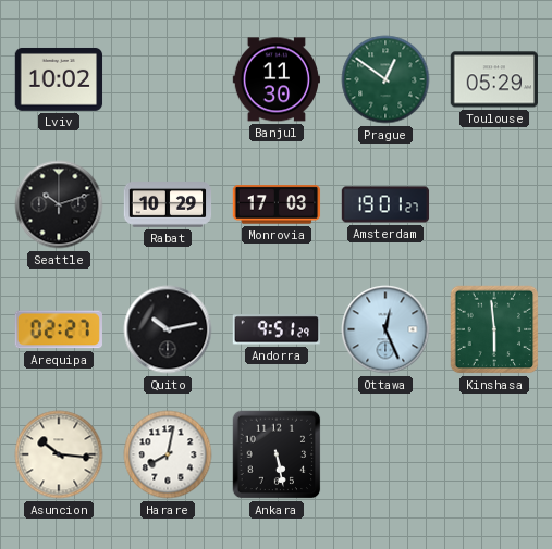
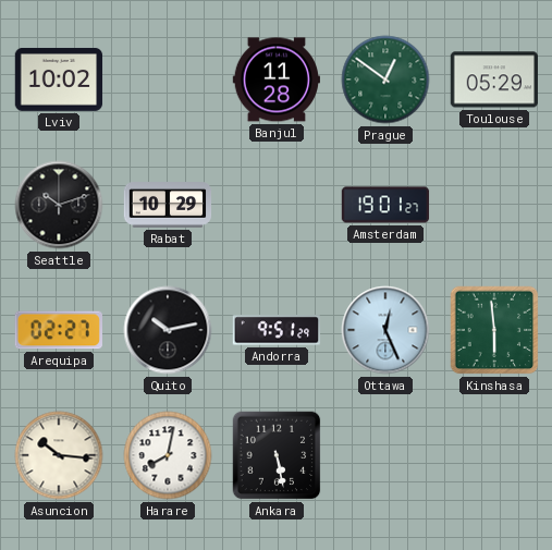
Banjul: 11:30 -> 11:28
Monrovia: 17:03 -> none
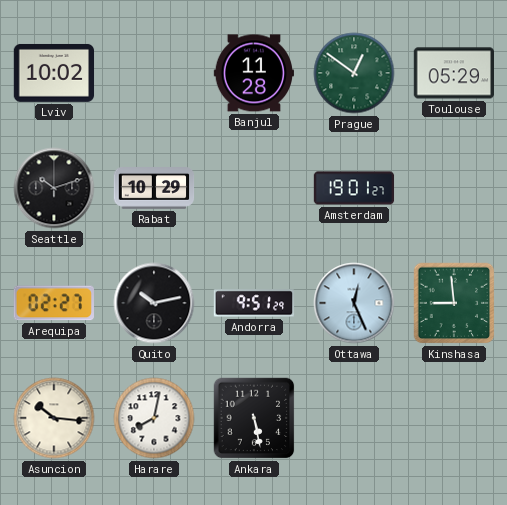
Kinshasa: 5:59 -> 8:59
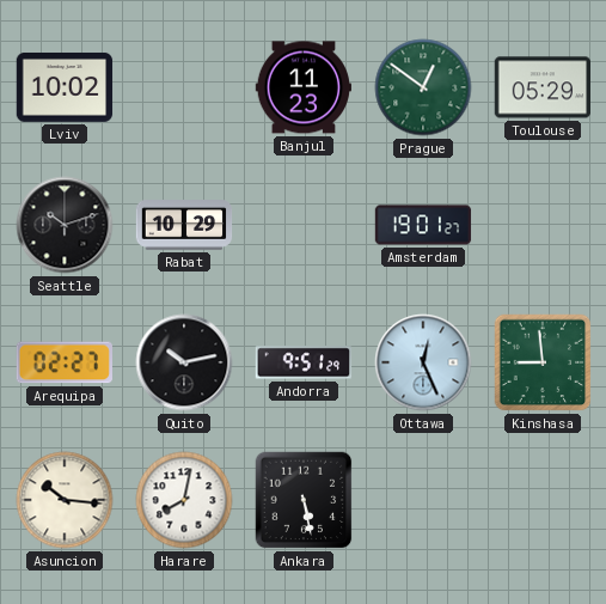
Banjul: 11:28 -> 11:23
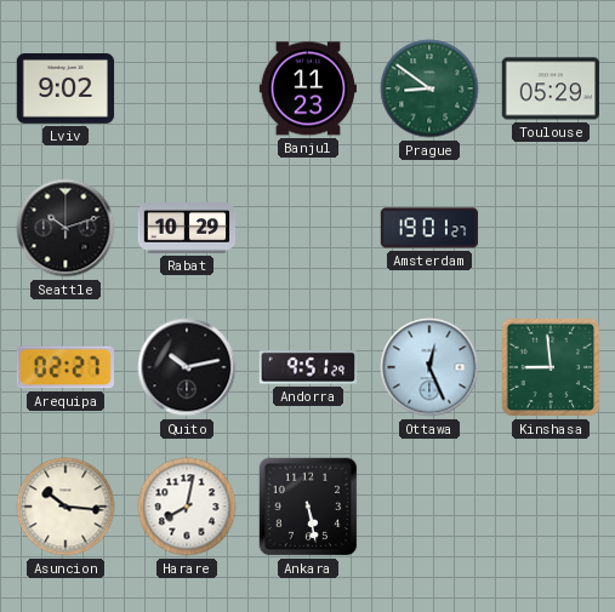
Lviv: 10:02 -> 9:02
Prague: 12:51 -> 8:51
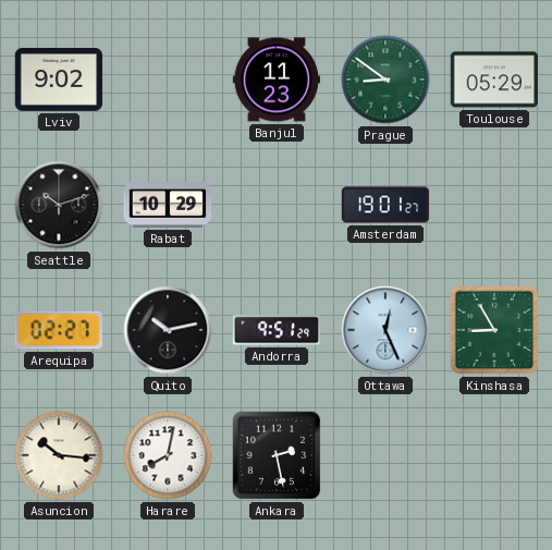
Kinshasa: 8:59 -> 8:55
Ankara: 5:28 -> 2:28
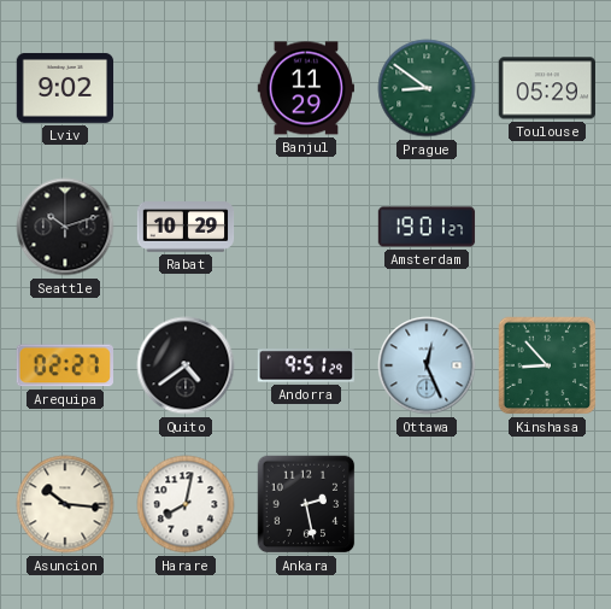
Banjul: 11:23 -> 11:29
Quito: 10:13 -> 4:39
Kinshasa: 8:55 -> 8:53
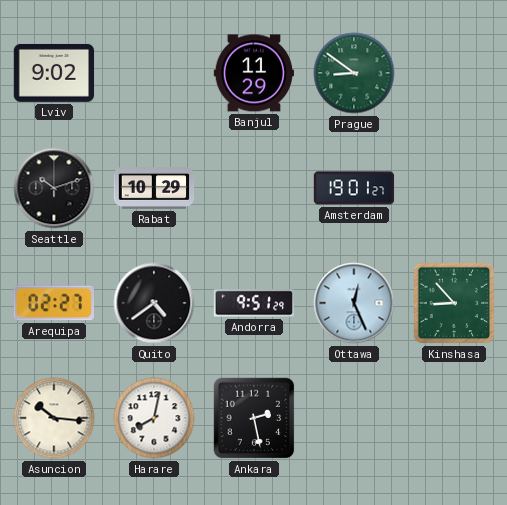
Toulouse: 05:29 -> none
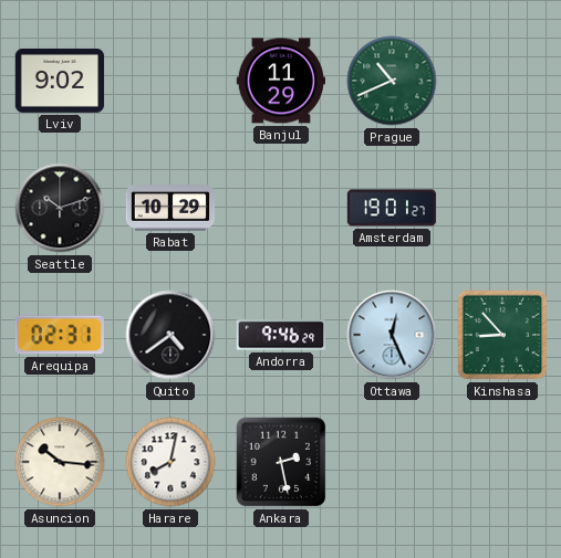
Prague: 8:51 -> 10:41
Arequipa: 02:27 -> 02:31
Andorra: 9:51 -> 9:46
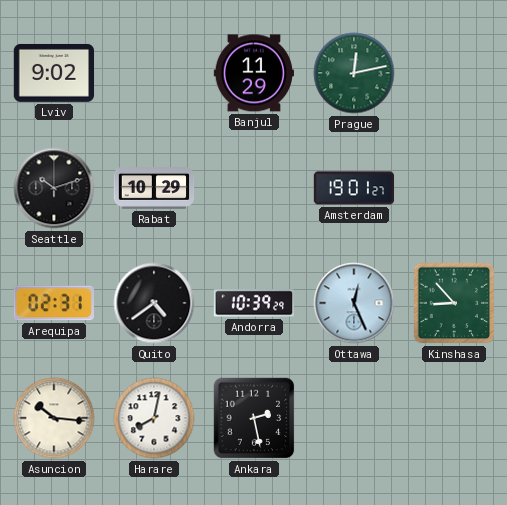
Prague: 10:41 -> 12:13
Andorra: 9:46 -> 10:39
